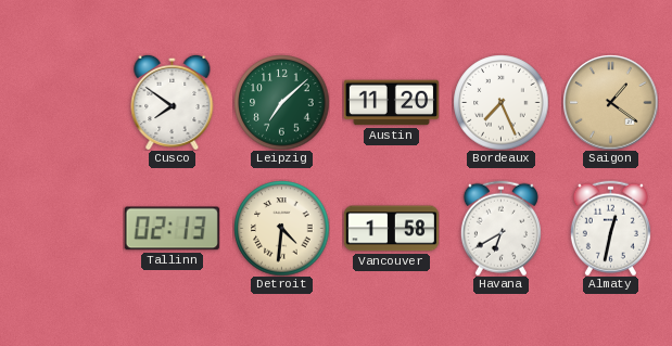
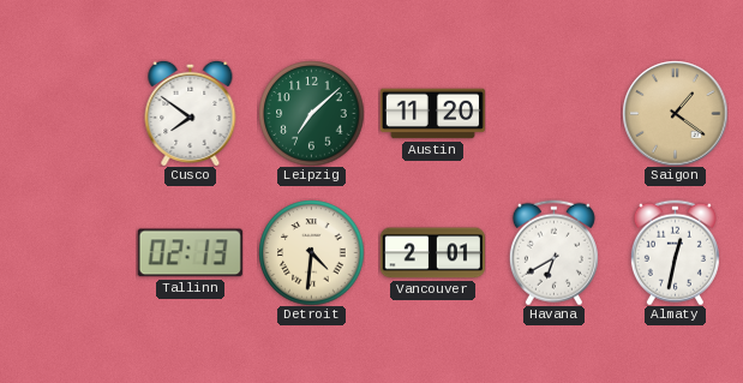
Bordeaux: 7:26 -> none
Vancouver: 1:58 -> 2:01
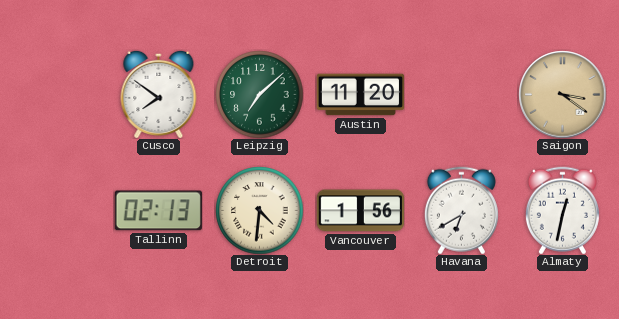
Saigon: 1:21 -> 3:21
Vancouver: 2:01 -> 1:56
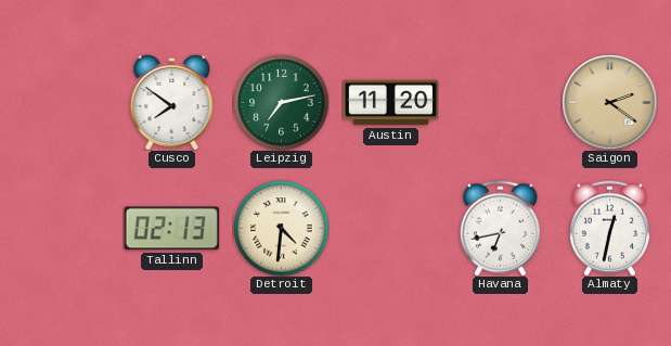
Leipzig: 7:08 -> 7:13
Saigon: 3:21 -> 2:21
Vancouver: 1:56 -> none
Havana: 6:40 -> 6:43
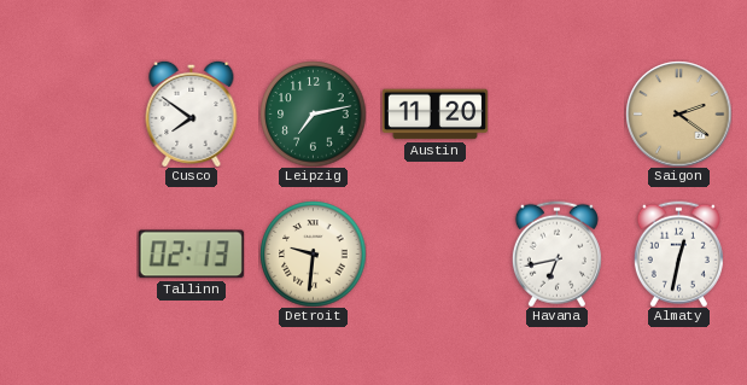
Detroit: 4:31 -> 9:31
